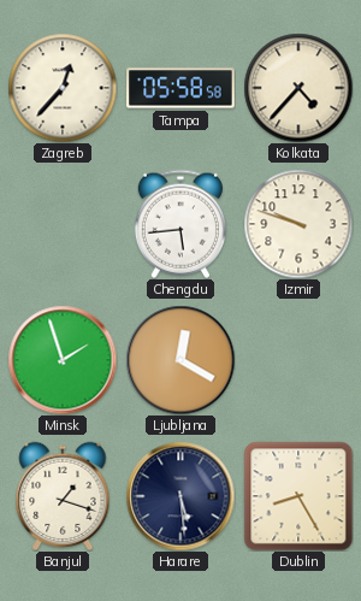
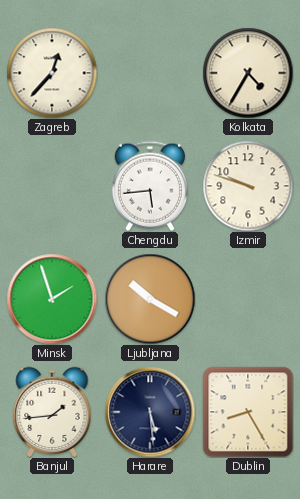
Tampa: 05:58 -> none
Kolkata: 4:37 -> 4:35
Ljubljana: 12:20 -> 10:20
Banjul: 1:18 -> 1:44
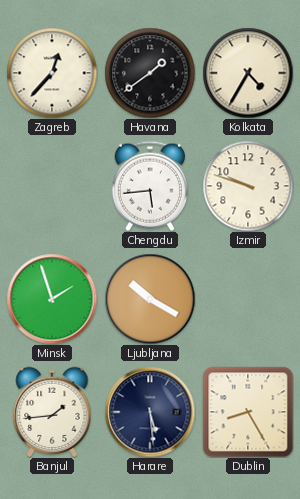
Havana: none -> 1:39
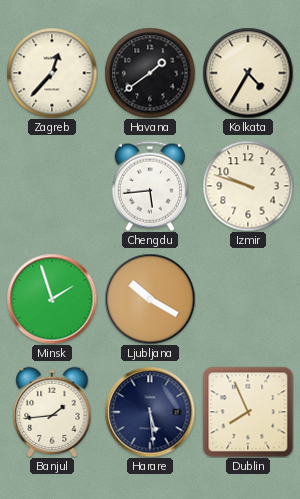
Dublin: 8:25 -> 7:56
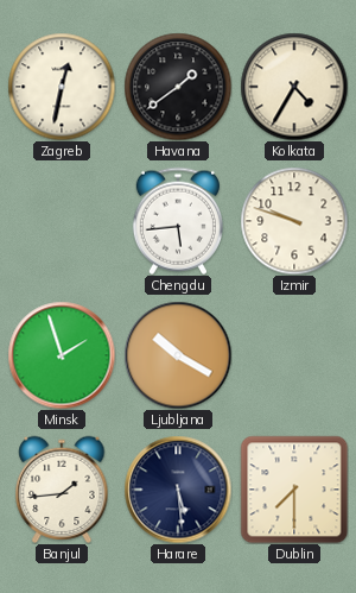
Zagreb: 12:37 -> 12:32
Dublin: 7:56 -> 7:30
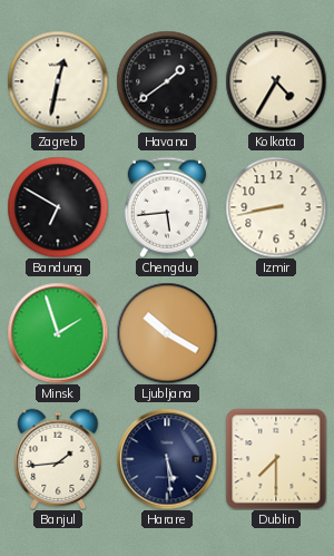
Bandung: none -> 6:50
Izmir: 9:48 -> 8:43
